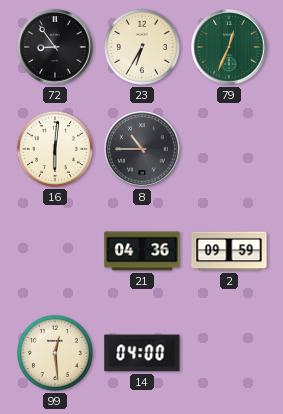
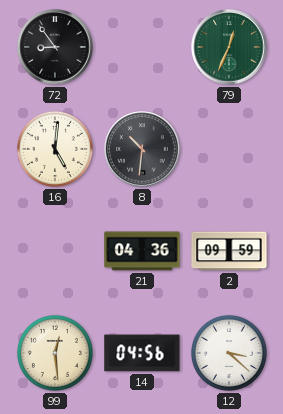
23: 6:35 -> none
16: 6:01 -> 5:01
8: 10:45 -> 10:31
14: 04:00 -> 04:56
12: none -> 3:22
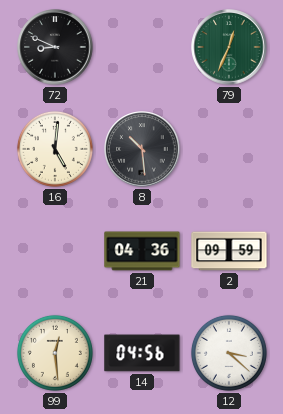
72: 8:54 -> 8:49
8: 10:31 -> 10:29
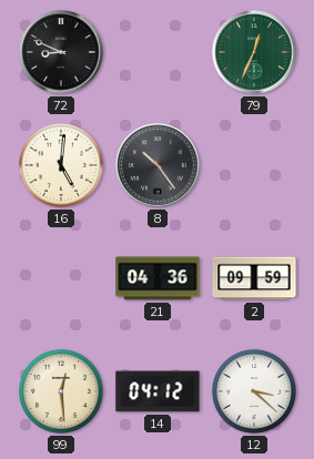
8: 10:29 -> 10:24
14: 04:56 -> 04:12
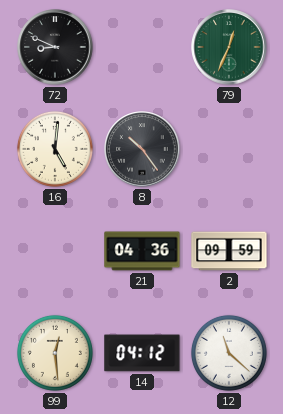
12: 3:22 -> 11:22
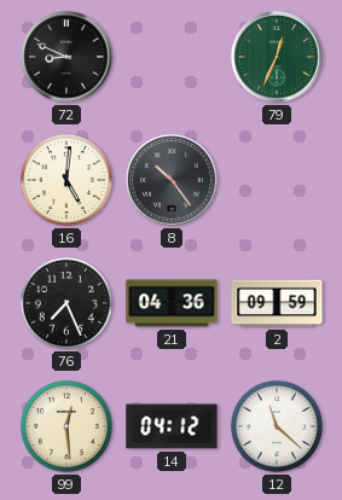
76: none -> 7:26
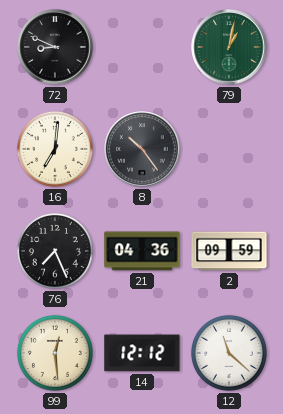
79: 12:34 -> 1:02
16: 5:01 -> 7:01
14: 04:12 -> 12:12
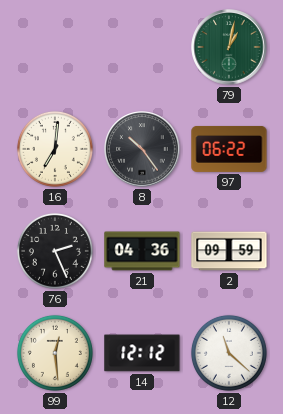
72: 8:49 -> none
97: none -> 06:22
76: 7:26 -> 2:26
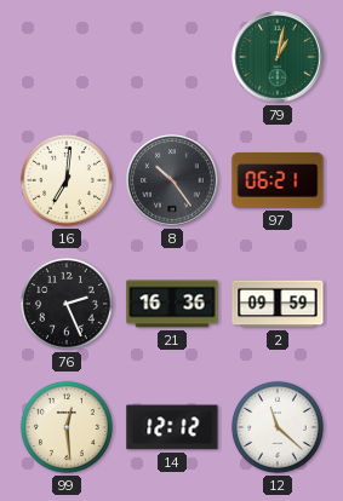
97: 06:22 -> 06:21
21: 04:36 -> 16:36
